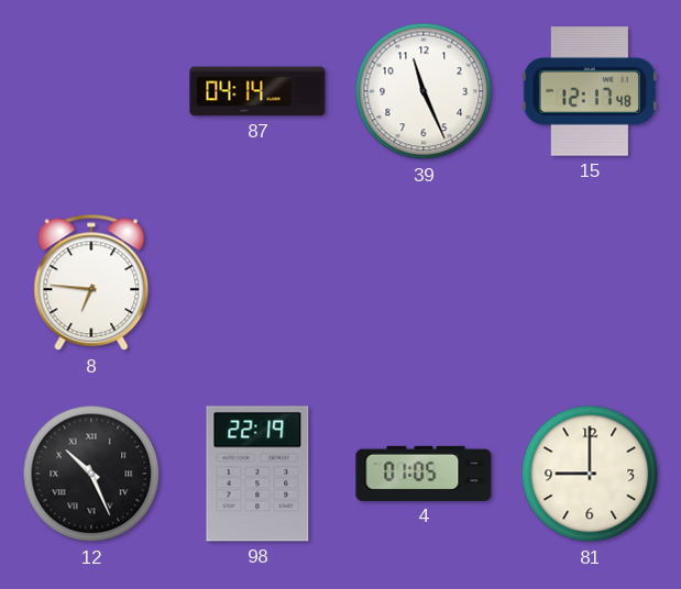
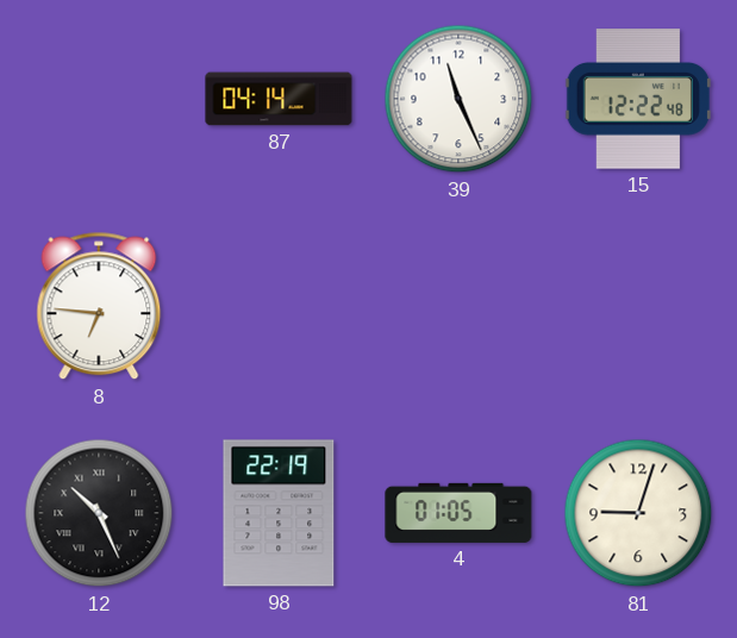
15: 12:17 -> 12:22
81: 9:00 -> 9:03
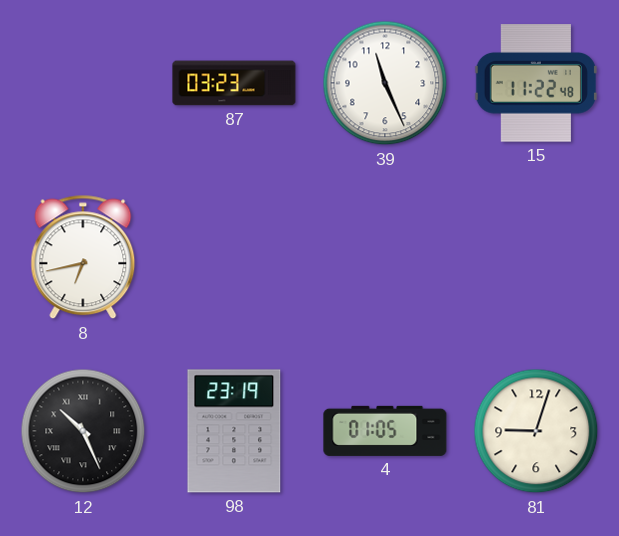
87: 04:14 -> 03:23
15: 12:22 -> 11:22
8: 6:46 -> 6:43
98: 22:19 -> 23:19
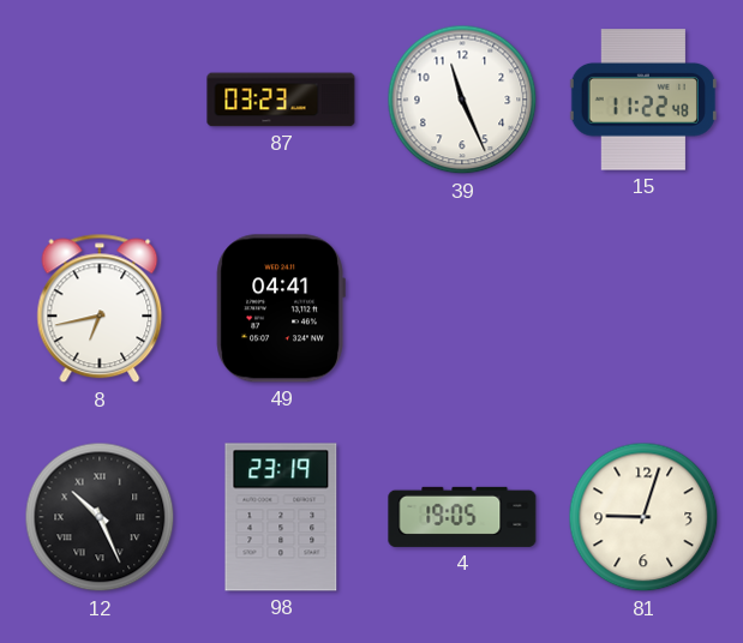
49: none -> 04:41
4: 01:05 -> 19:05
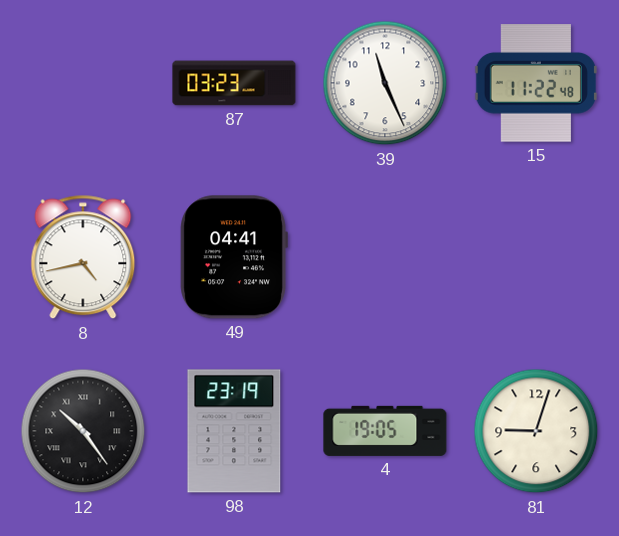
8: 6:43 -> 4:43
12: 10:26 -> 10:24
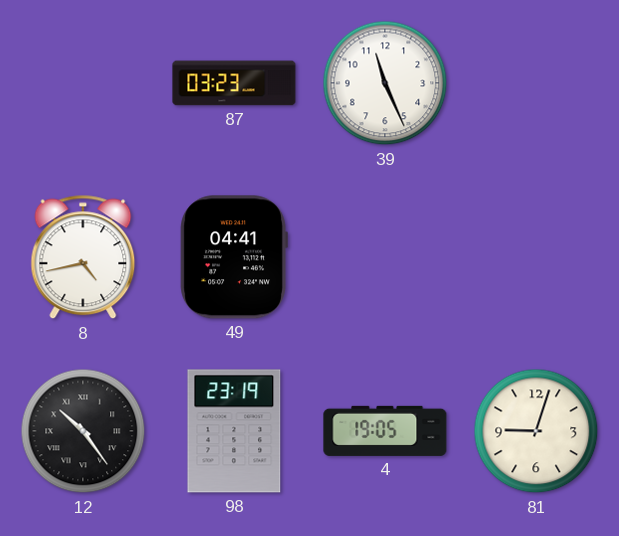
15: 11:22 -> none
